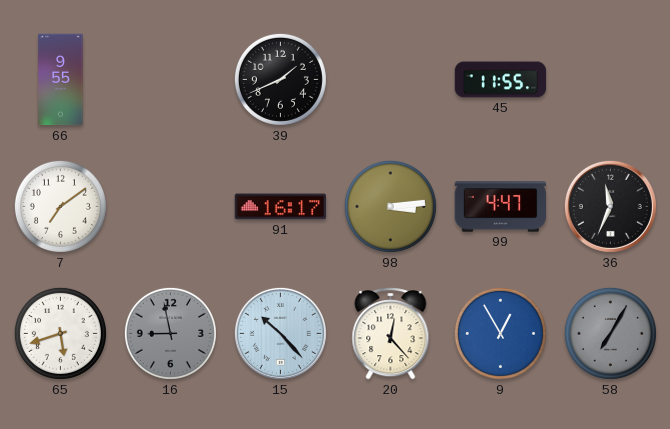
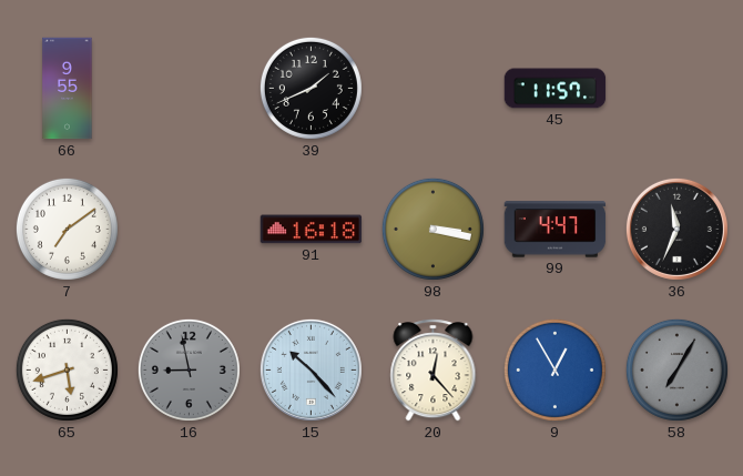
45: 11:55 -> 11:57
91: 16:17 -> 16:18
98: 3:14 -> 3:17
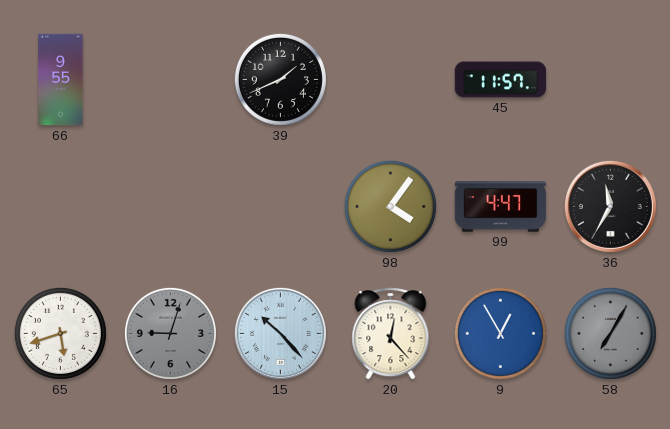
7: 7:09 -> none
91: 16:18 -> none
98: 3:17 -> 4:06
36: 11:34 -> 11:35
16: 8:58 -> 9:03
